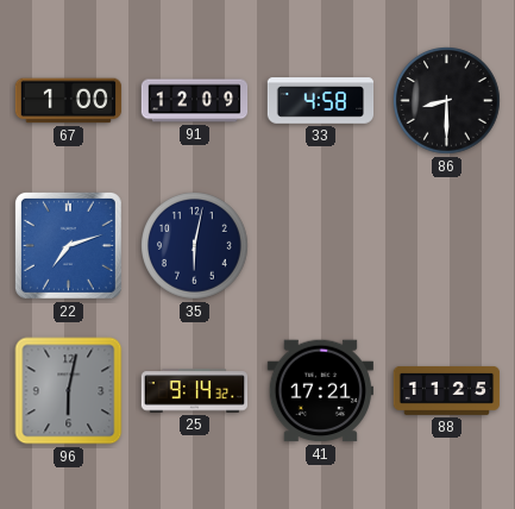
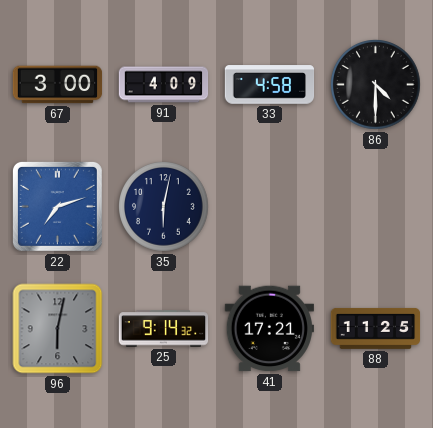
67: 1:00 -> 3:00
91: 12:09 -> 4:09
86: 8:30 -> 4:30
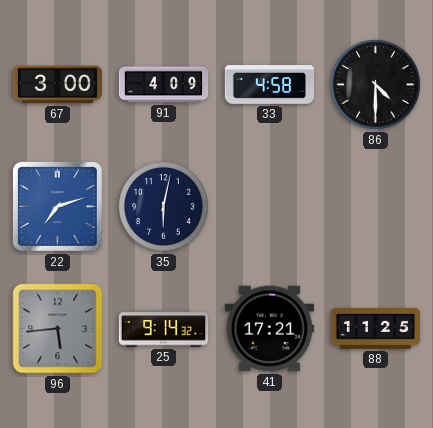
96: 6:02 -> 5:44
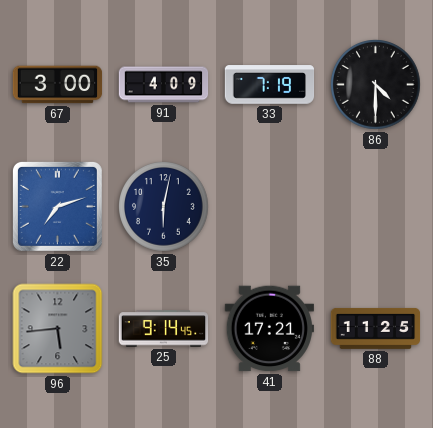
33: 4:58 -> 7:19
25: 9:14:32 -> 9:14:45
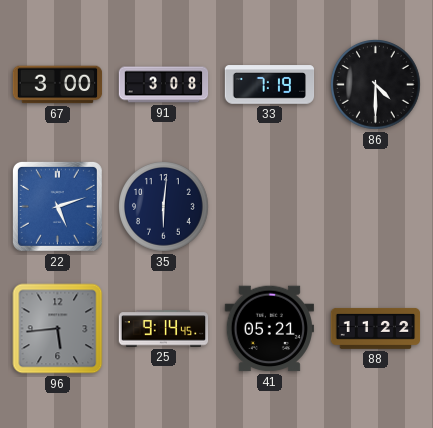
91: 4:09 -> 3:08
22: 7:12 -> 5:12
35: 6:02 -> 6:01
41: 17:21 -> 05:21
88: 11:25 -> 11:22
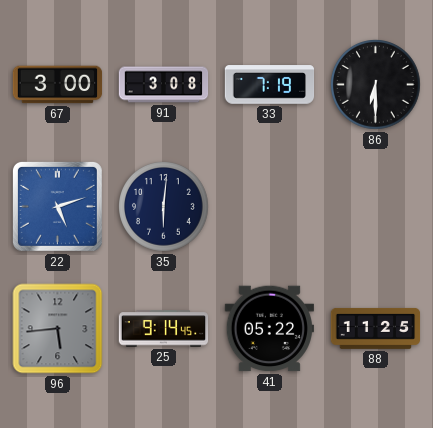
86: 4:30 -> 6:30
41: 05:21 -> 05:22
88: 11:22 -> 11:25
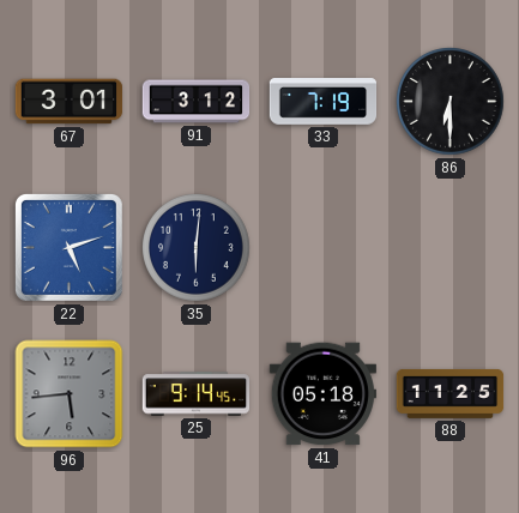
67: 3:00 -> 3:01
91: 3:08 -> 3:12
41: 05:22 -> 05:18
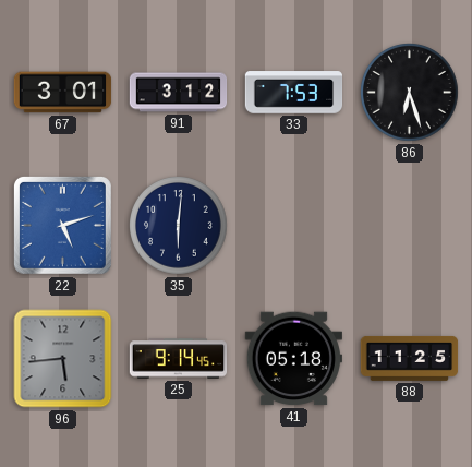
33: 7:19 -> 7:53
86: 6:30 -> 6:27
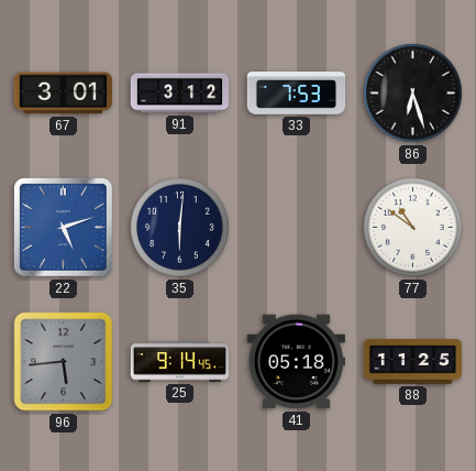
77: none -> 10:51
